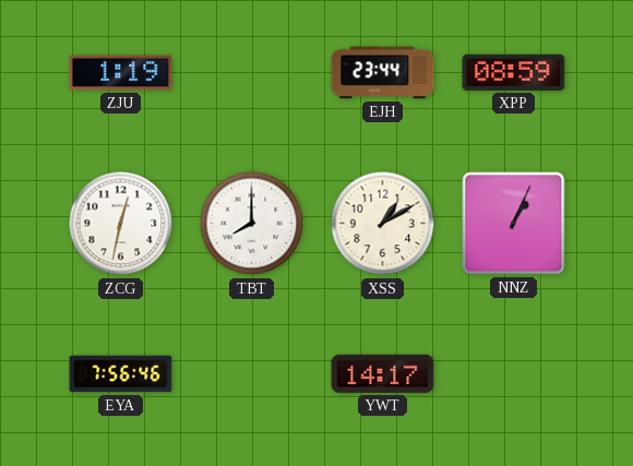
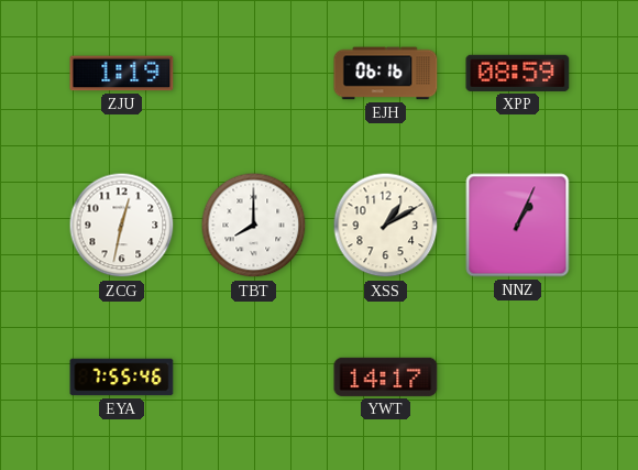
EJH: 23:44 -> 06:16
EYA: 7:56 -> 7:55
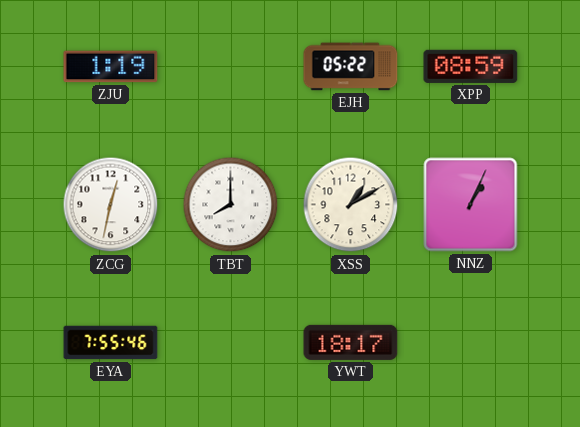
EJH: 06:16 -> 05:22
YWT: 14:17 -> 18:17
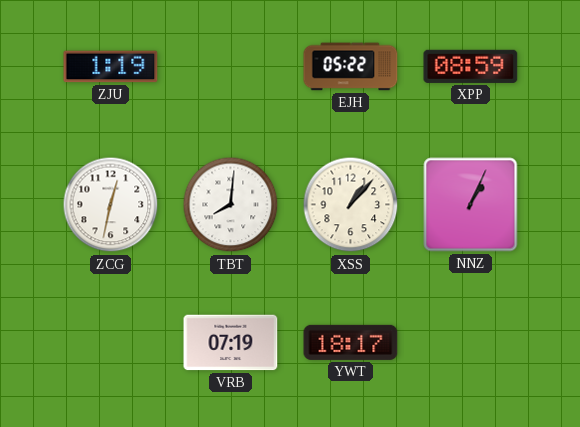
TBT: 8:00 -> 8:01
XSS: 1:10 -> 1:07
EYA: 7:55 -> none
VRB: none -> 07:19
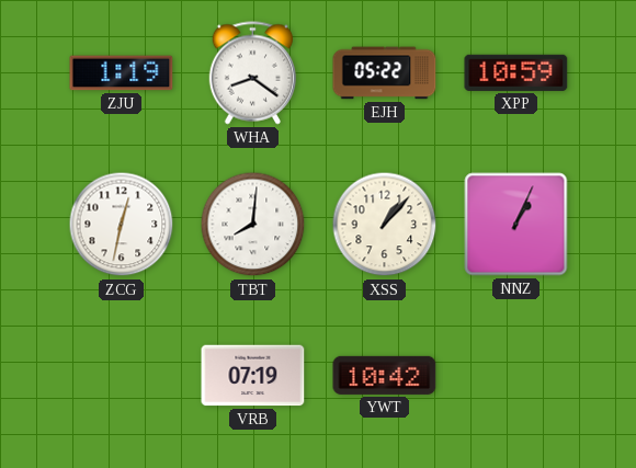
WHA: none -> 8:21
XPP: 08:59 -> 10:59
YWT: 18:17 -> 10:42
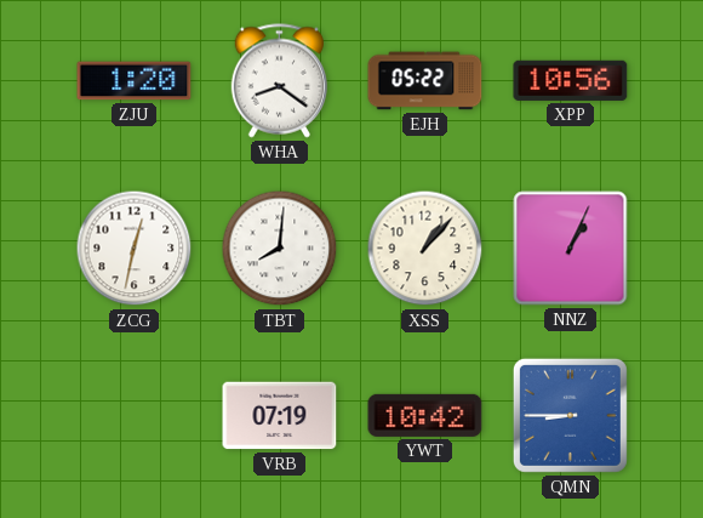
ZJU: 1:19 -> 1:20
XPP: 10:59 -> 10:56
QMN: none -> 8:45
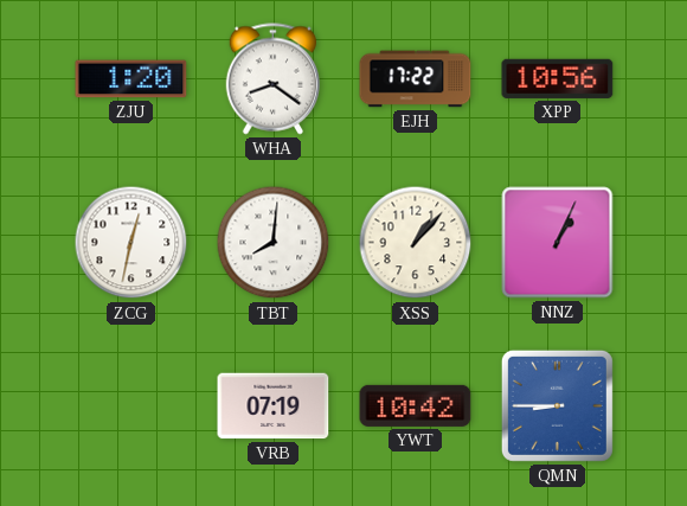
EJH: 05:22 -> 17:22
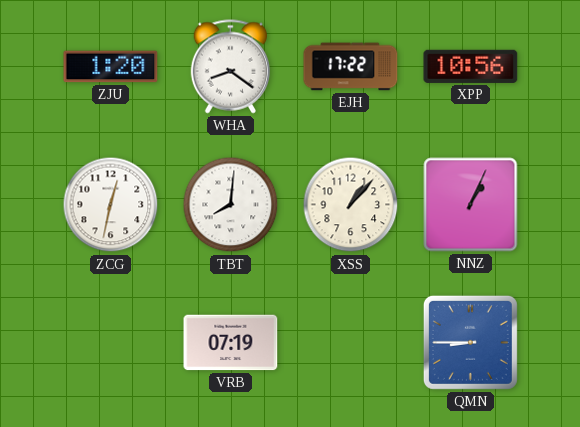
YWT: 10:42 -> none
